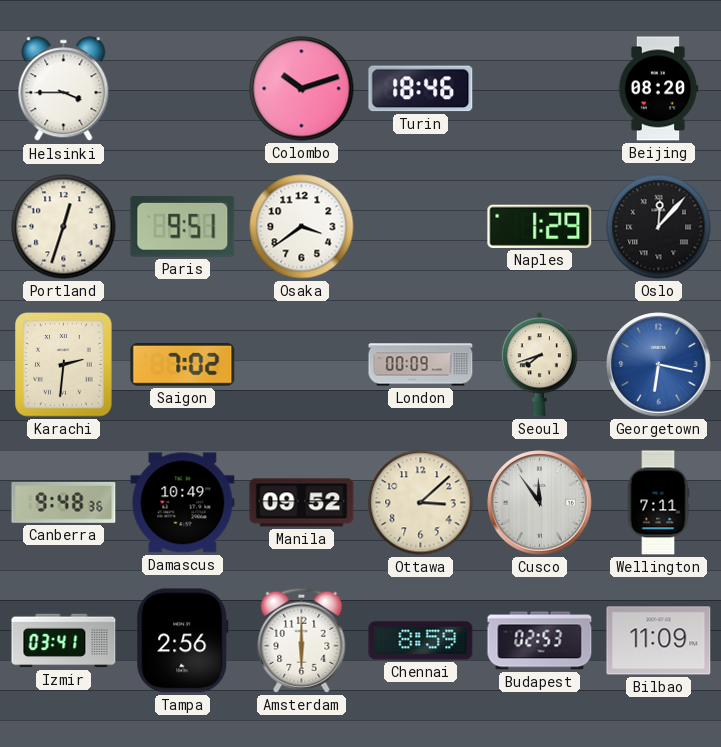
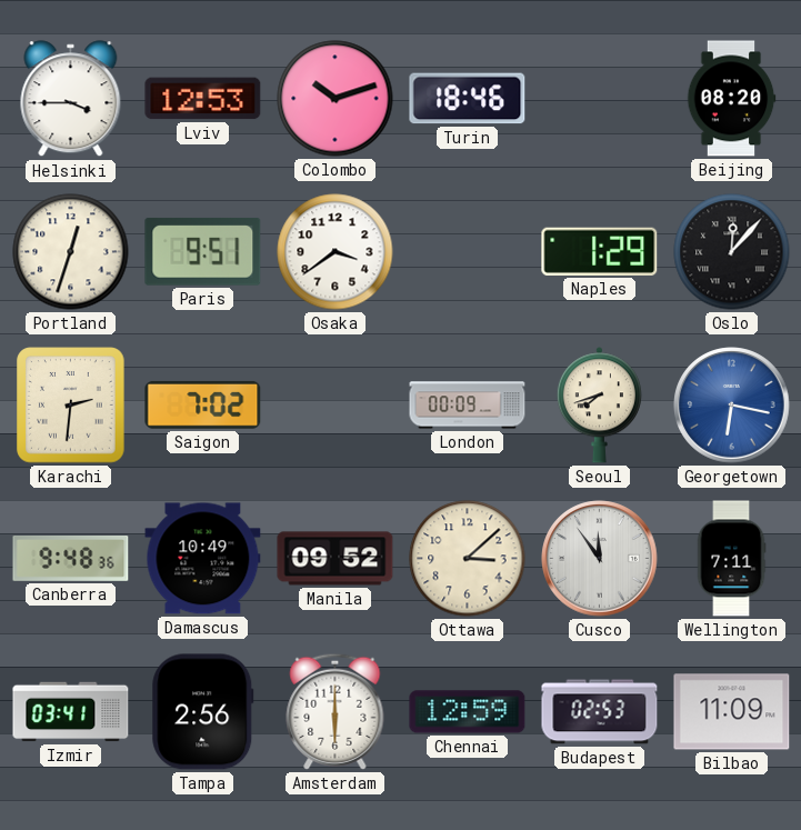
Lviv: none -> 12:53
Chennai: 8:59 -> 12:59
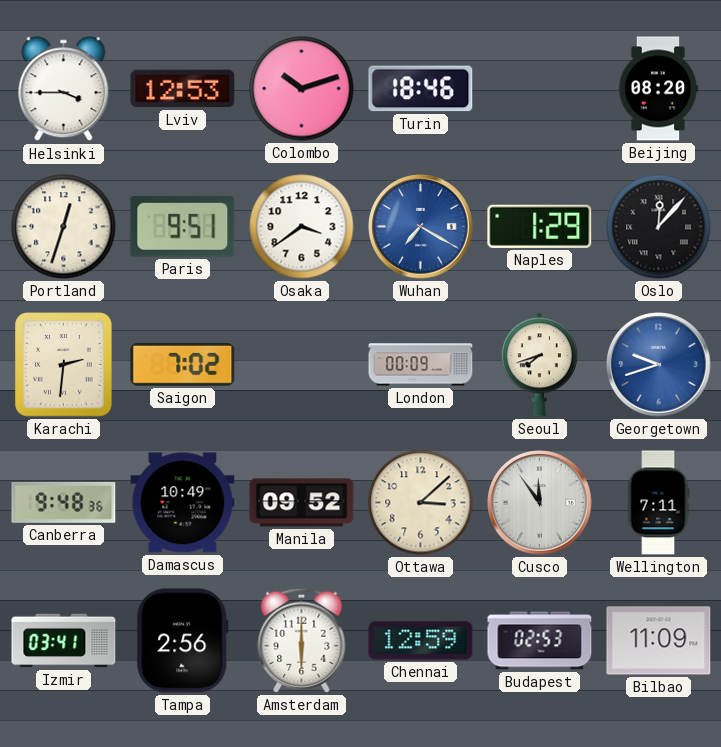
Wuhan: none -> 7:20
Georgetown: 6:17 -> 9:42
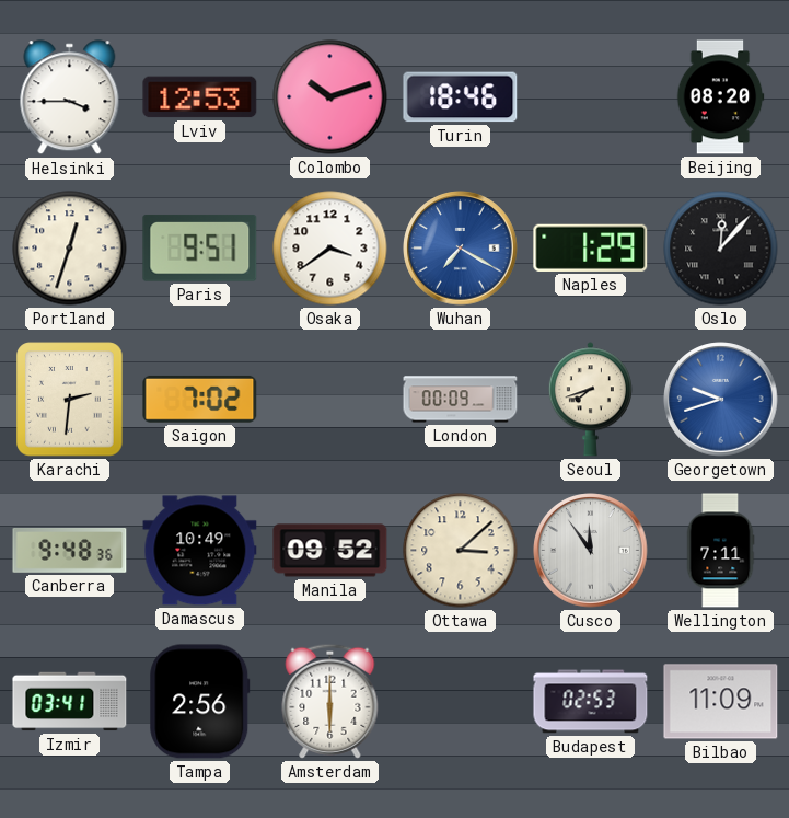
Chennai: 12:59 -> none
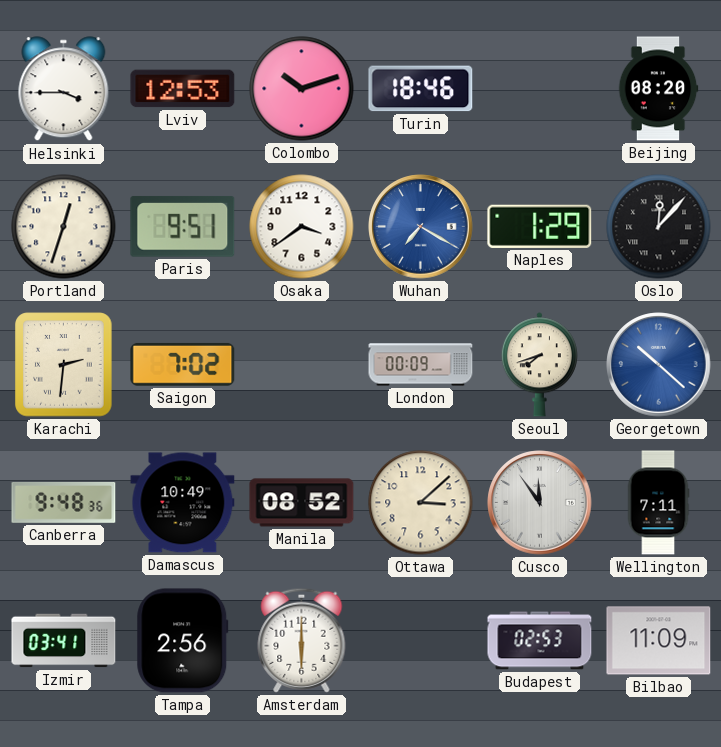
Georgetown: 9:42 -> 10:22
Manila: 09:52 -> 08:52
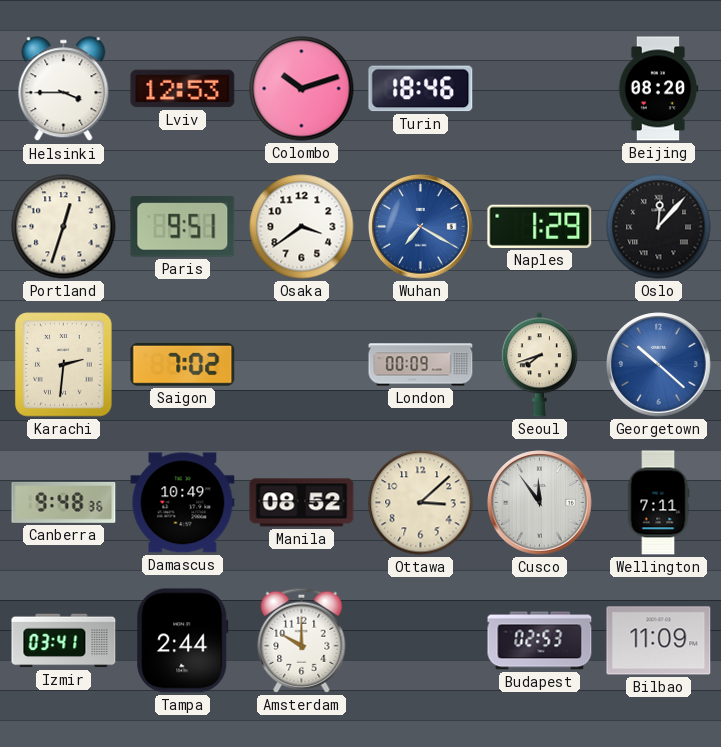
Tampa: 2:56 -> 2:44
Amsterdam: 6:00 -> 10:00
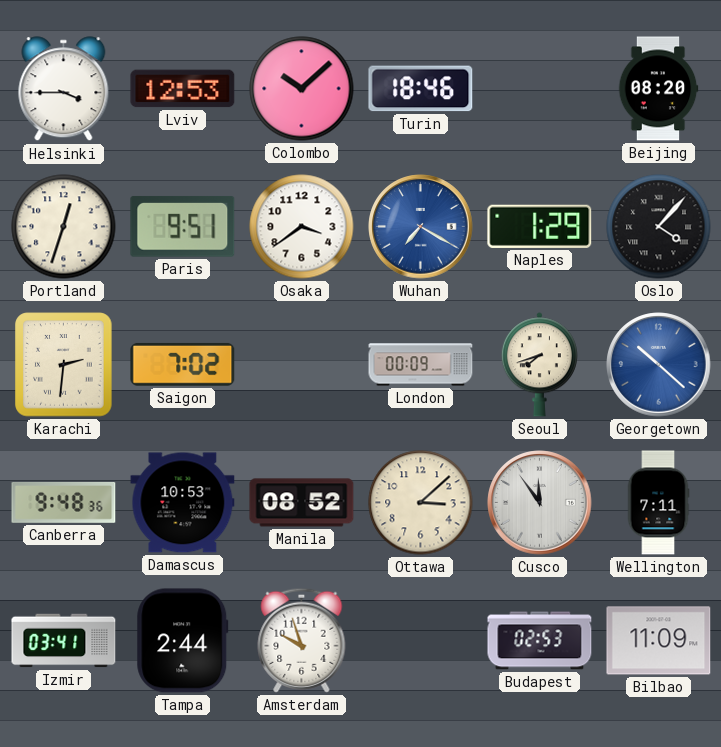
Colombo: 10:12 -> 10:08
Oslo: 12:07 -> 4:07
Damascus: 10:49 -> 10:53
Amsterdam: 10:00 -> 9:57
